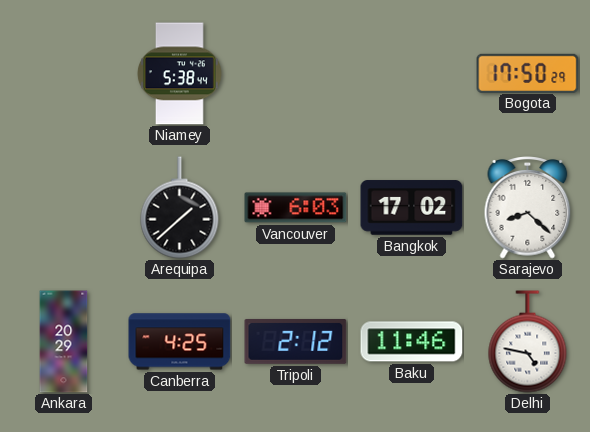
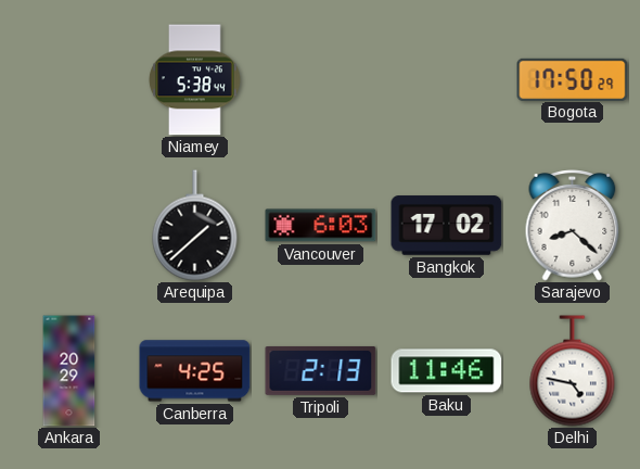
Tripoli: 2:12 -> 2:13
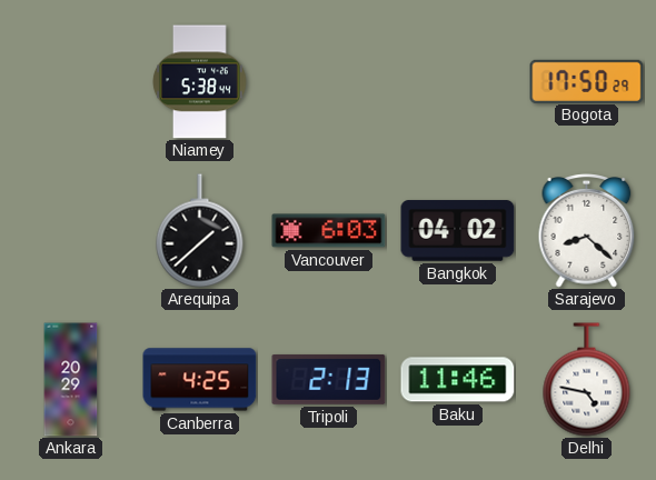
Bangkok: 17:02 -> 04:02
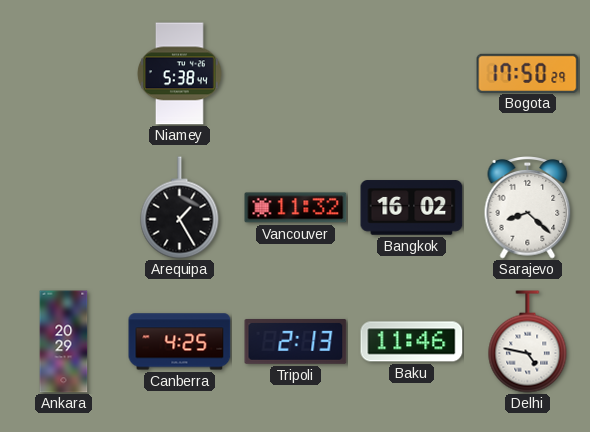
Arequipa: 1:38 -> 1:25
Vancouver: 6:03 -> 11:32
Bangkok: 04:02 -> 16:02
